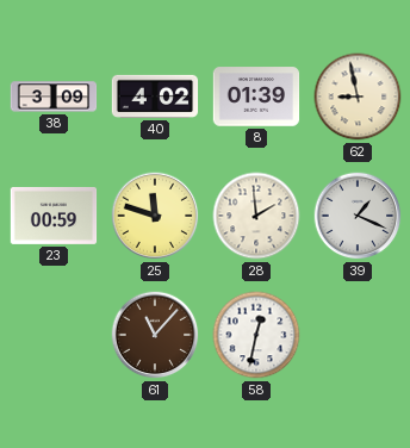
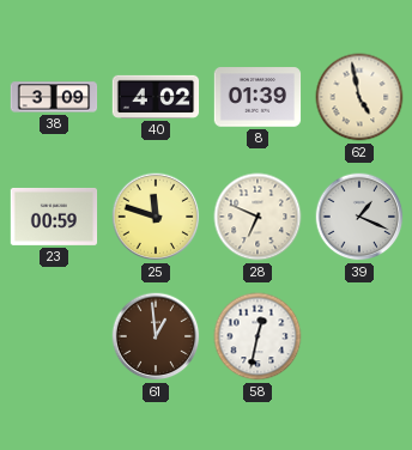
62: 8:58 -> 4:58
28: 1:59 -> 6:49
61: 11:07 -> 12:59
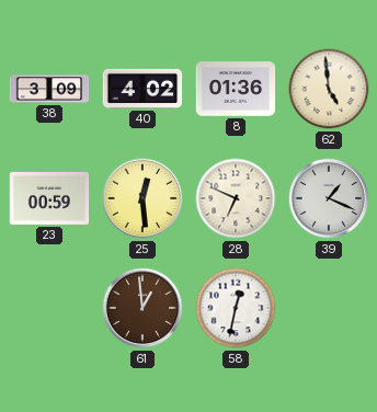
8: 01:39 -> 01:36
62: 4:58 -> 4:59
25: 11:48 -> 12:29
